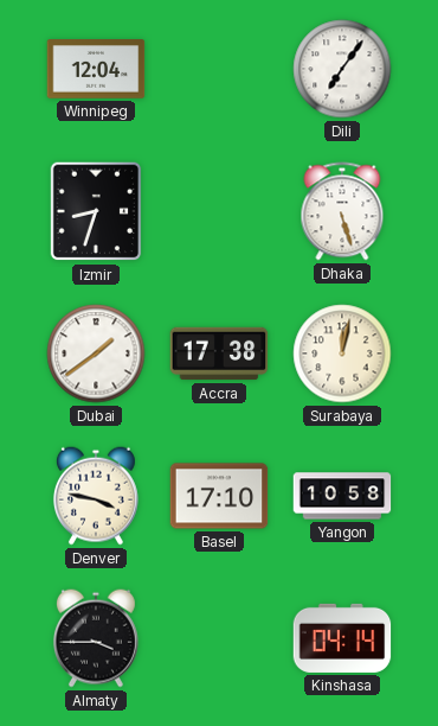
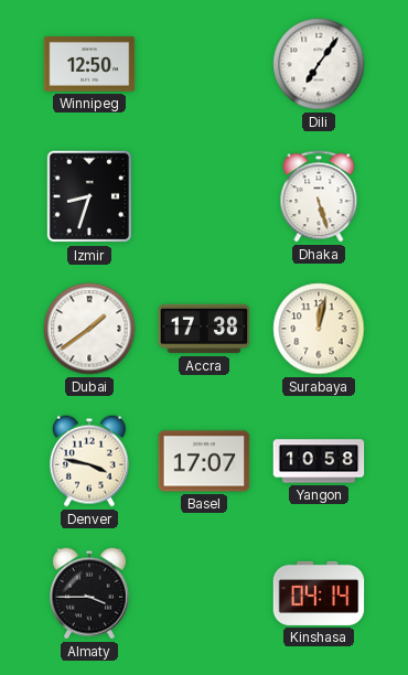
Winnipeg: 12:04 -> 12:50
Basel: 17:10 -> 17:07
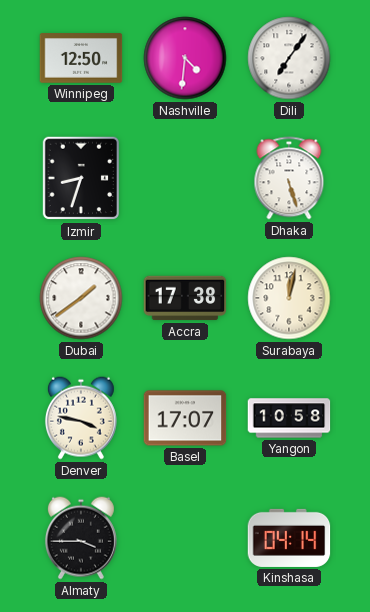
Nashville: none -> 4:31
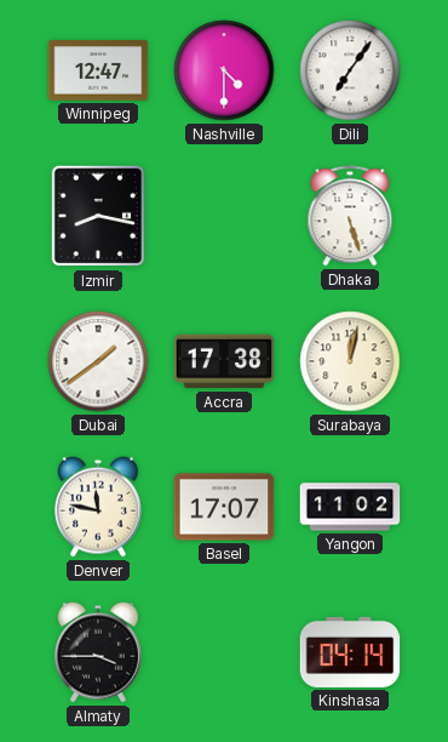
Winnipeg: 12:50 -> 12:47
Nashville: 4:31 -> 4:30
Izmir: 8:33 -> 8:17
Denver: 3:47 -> 11:47
Yangon: 10:58 -> 11:02
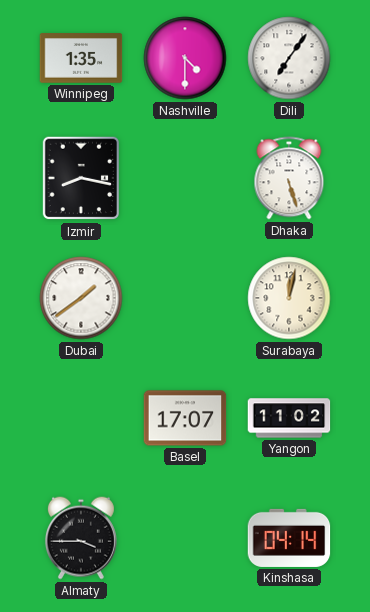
Winnipeg: 12:47 -> 1:35
Accra: 17:38 -> none
Denver: 11:47 -> none
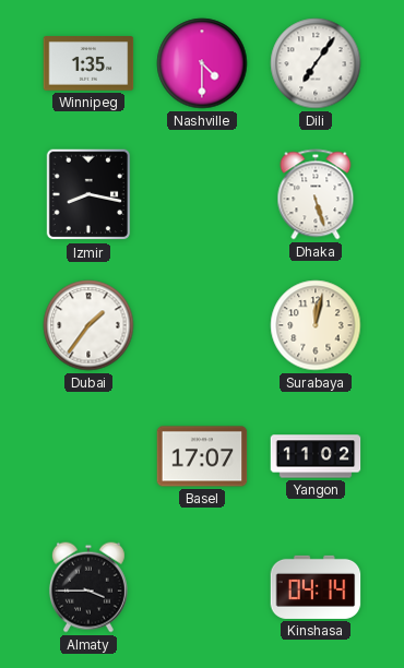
Dubai: 1:39 -> 1:36
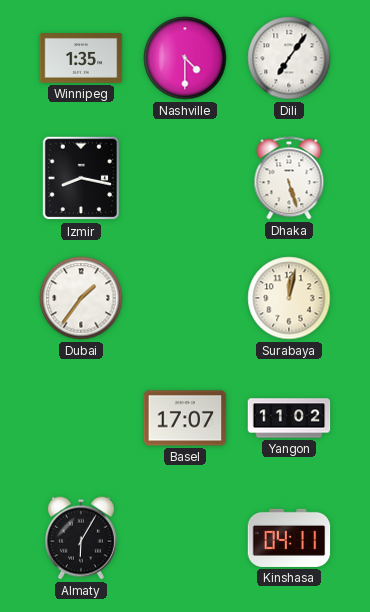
Almaty: 3:45 -> 6:05
Kinshasa: 04:14 -> 04:11
